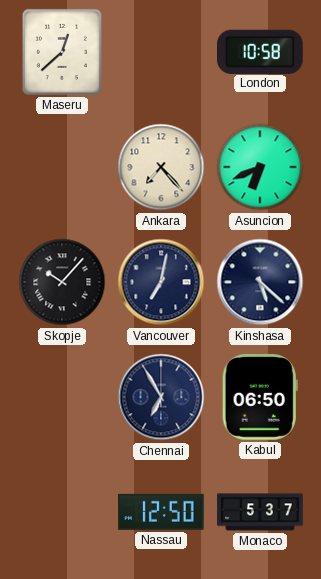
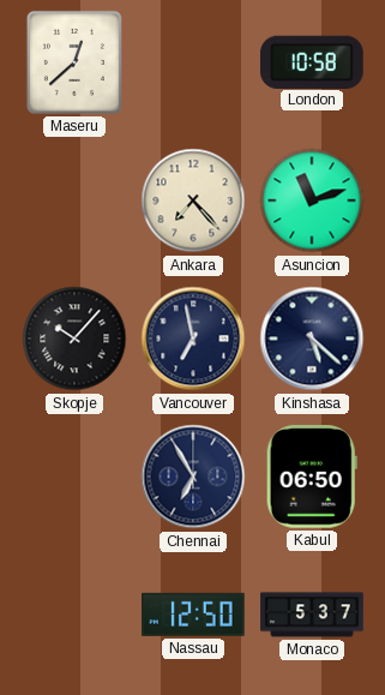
Asuncion: 6:41 -> 11:12
Vancouver: 7:02 -> 6:58
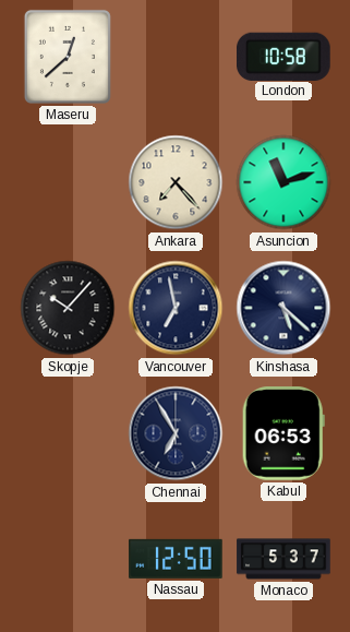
Kabul: 06:50 -> 06:53
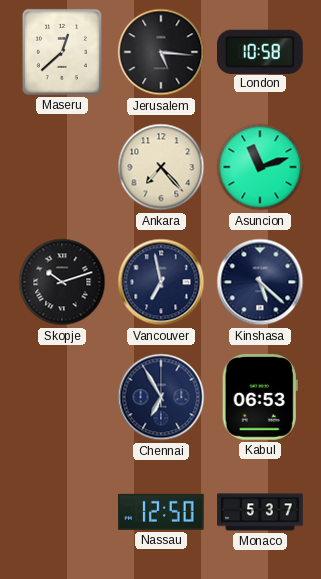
Jerusalem: none -> 5:16
Skopje: 10:07 -> 10:12
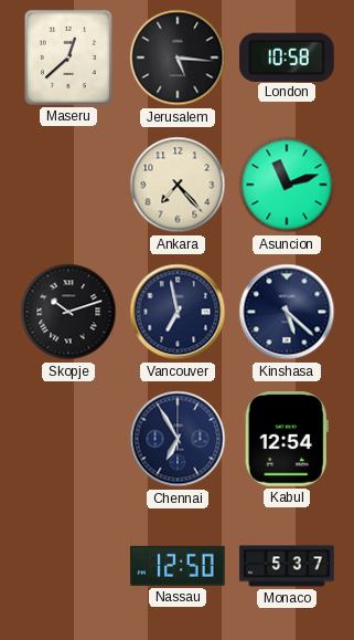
Kabul: 06:53 -> 12:54
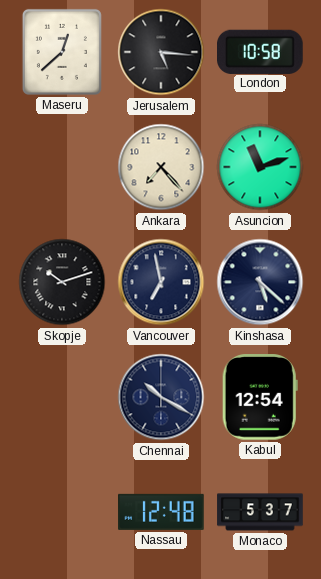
Chennai: 6:55 -> 10:20
Nassau: 12:50 -> 12:48
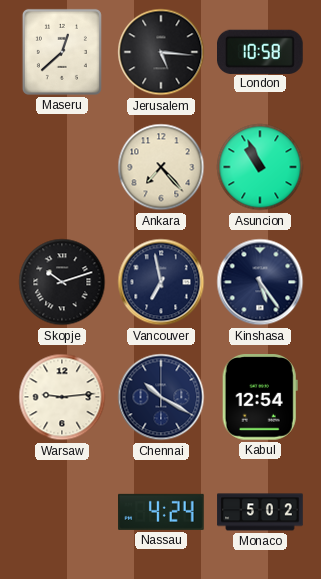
Asuncion: 11:12 -> 10:56
Kinshasa: 5:22 -> 5:24
Warsaw: none -> 9:14
Nassau: 12:48 -> 4:24
Monaco: 5:37 -> 5:02
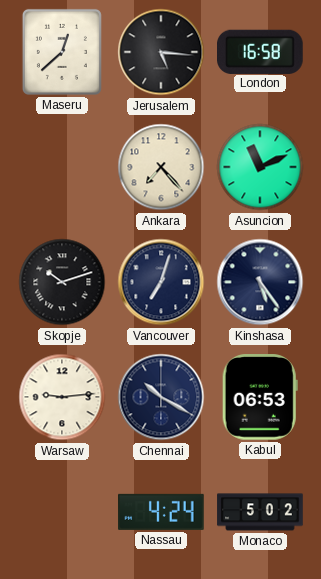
London: 10:58 -> 16:58
Asuncion: 10:56 -> 11:11
Vancouver: 6:58 -> 7:03
Kabul: 12:54 -> 06:53
